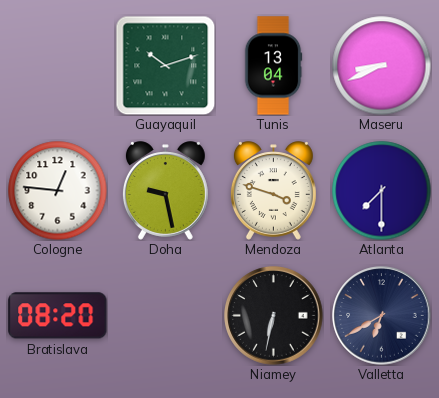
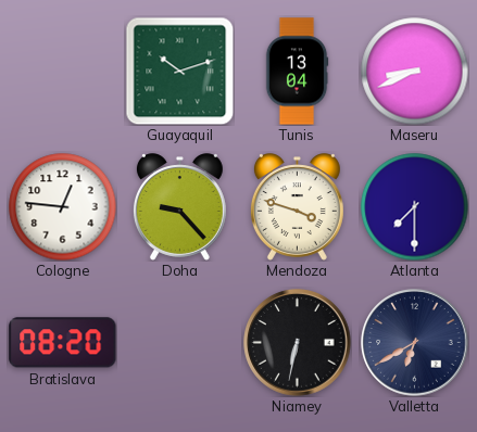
Doha: 9:28 -> 9:23
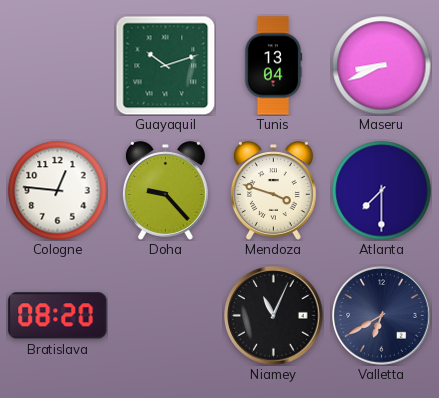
Niamey: 6:32 -> 11:04
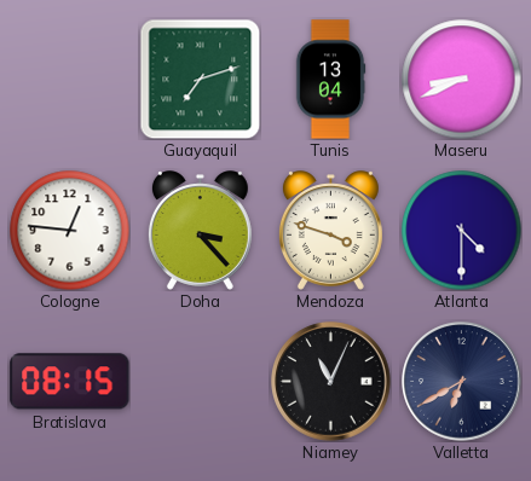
Guayaquil: 10:12 -> 7:12
Doha: 9:23 -> 3:23
Atlanta: 7:30 -> 4:30
Bratislava: 08:20 -> 08:15
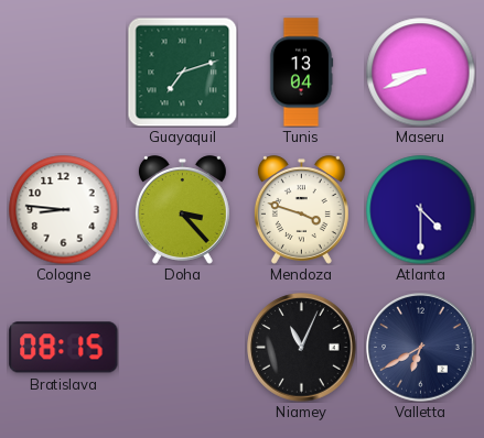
Cologne: 12:46 -> 8:46
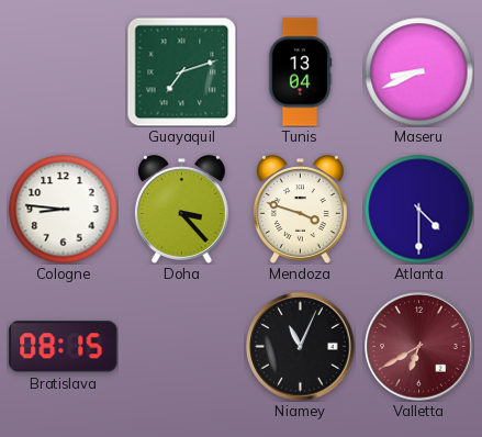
Valletta dial: navy -> burgundy
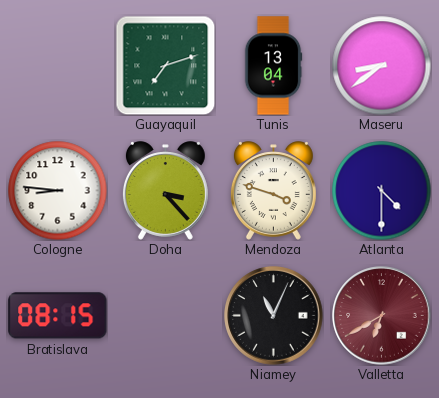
Maseru: 8:41 -> 8:39
